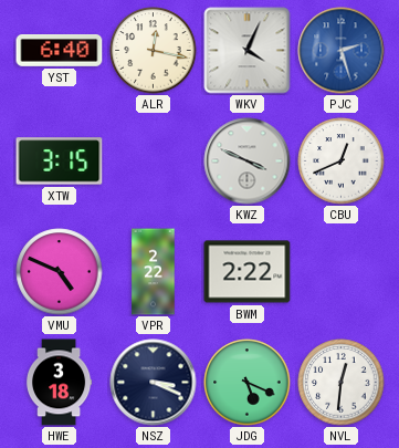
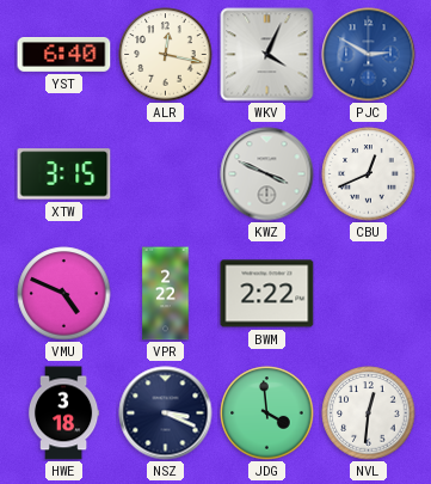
PJC: 2:27 -> 2:50
JDG: 5:19 -> 3:59
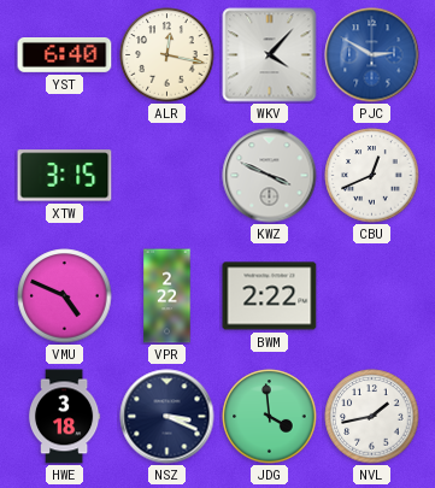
WKV: 4:04 -> 4:07
NVL: 12:31 -> 1:43
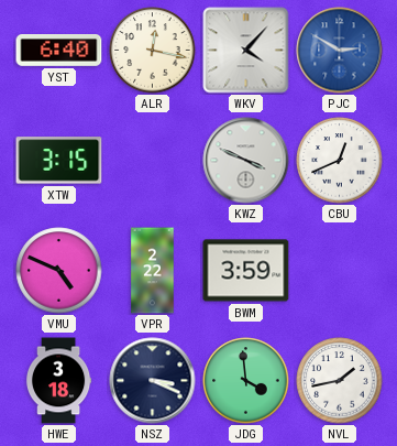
BWM: 2:22 -> 3:59
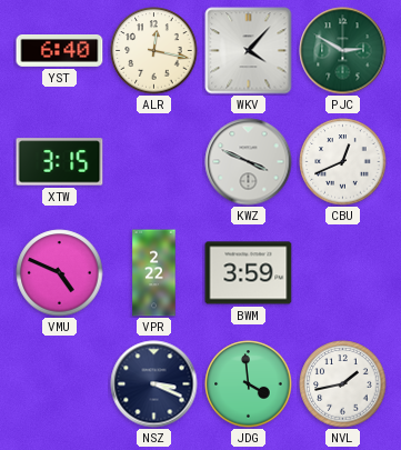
PJC dial: blue -> green
HWE: 3:18 -> none
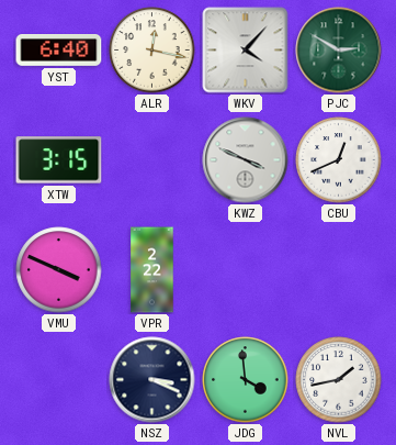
VMU: 4:49 -> 3:49
BWM: 3:59 -> none
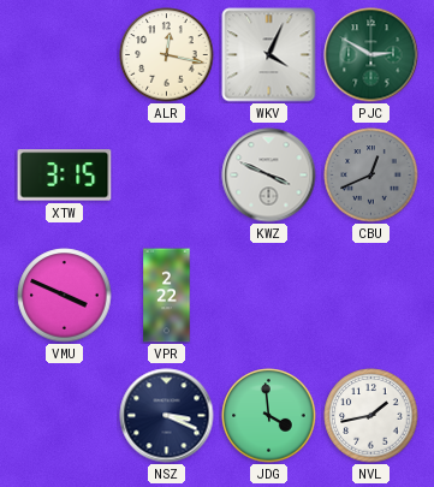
YST: 6:40 -> none
WKV: 4:07 -> 4:04
CBU dial: white -> grey
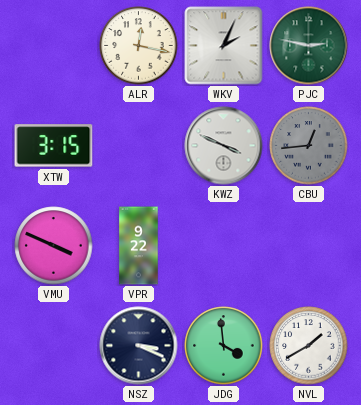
WKV: 4:04 -> 2:04
PJC: 2:50 -> 2:47
CBU: 12:41 -> 12:44
VPR: 2:22 -> 9:22
NVL: 1:43 -> 1:40
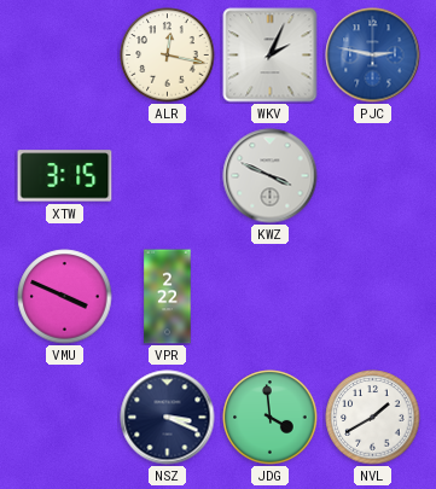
PJC dial: green -> blue
CBU: 12:44 -> none
VPR: 9:22 -> 2:22
